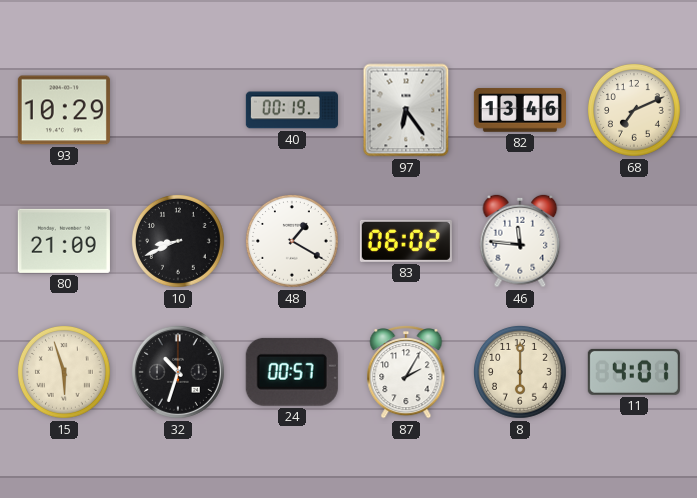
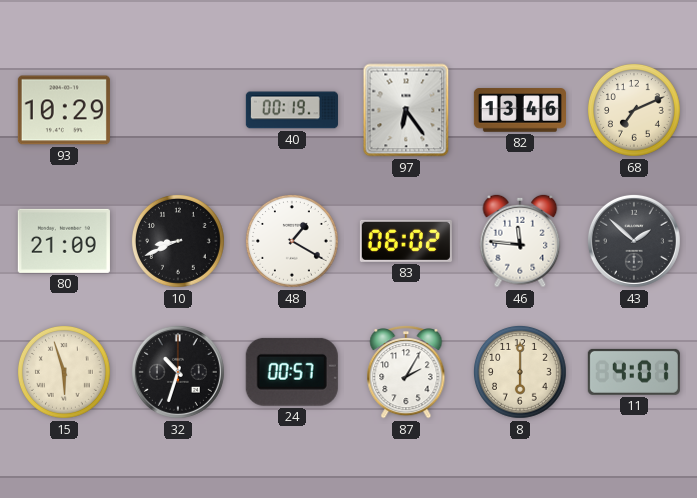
43: none -> 1:52
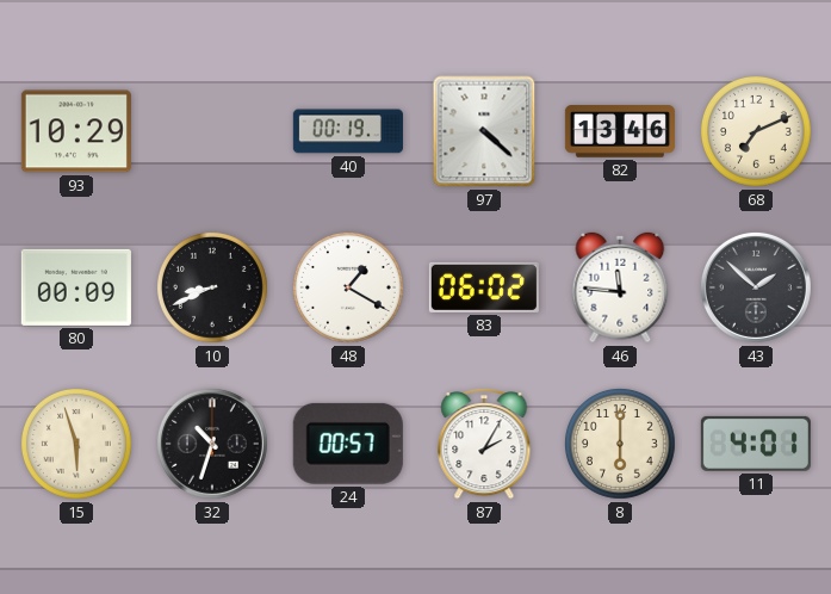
97: 6:24 -> 4:22
80: 21:09 -> 00:09
